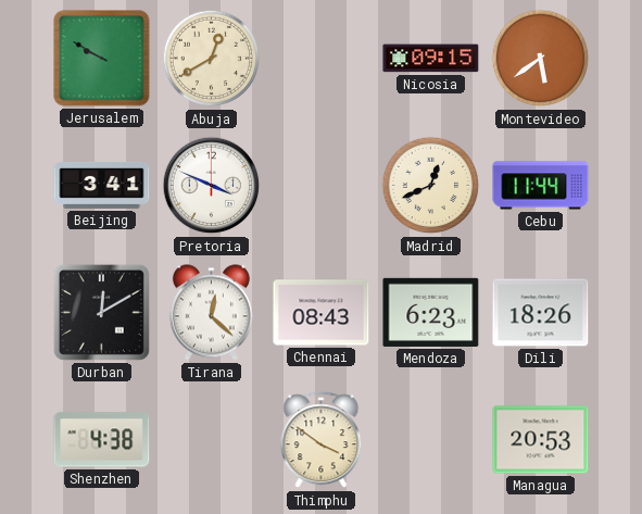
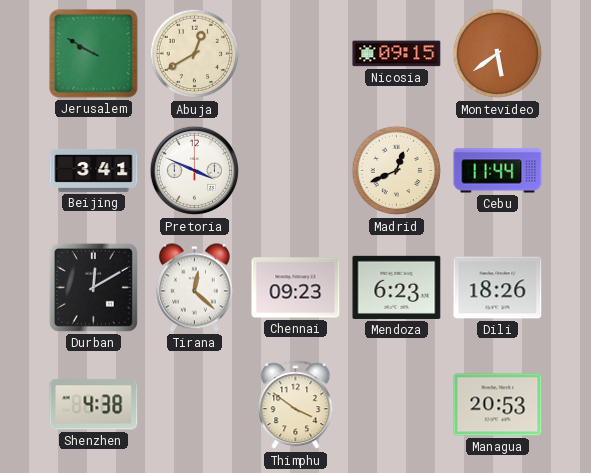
Chennai: 08:43 -> 09:23
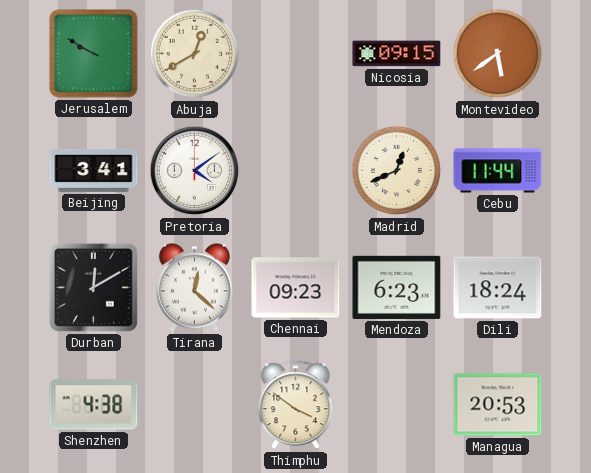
Pretoria: 3:49 -> 4:09
Dili: 18:26 -> 18:24
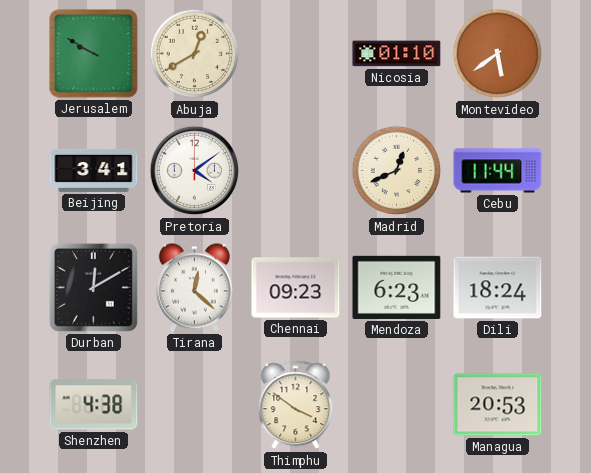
Nicosia: 09:15 -> 01:10
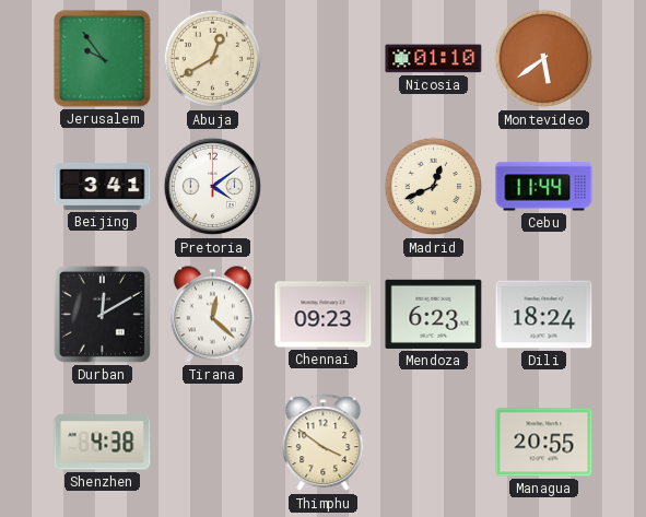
Jerusalem: 9:50 -> 9:54
Managua: 20:53 -> 20:55
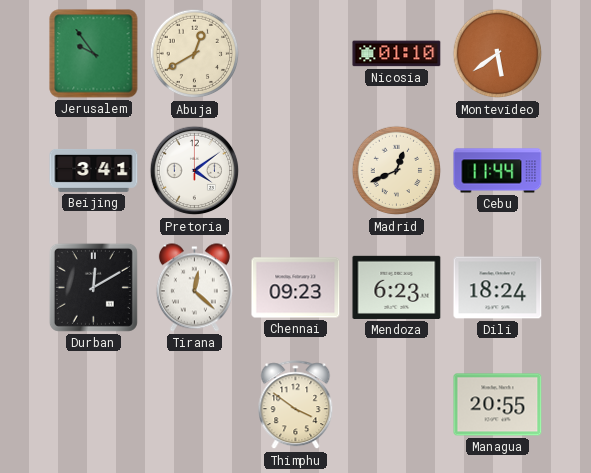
Shenzhen: 4:38 -> none
